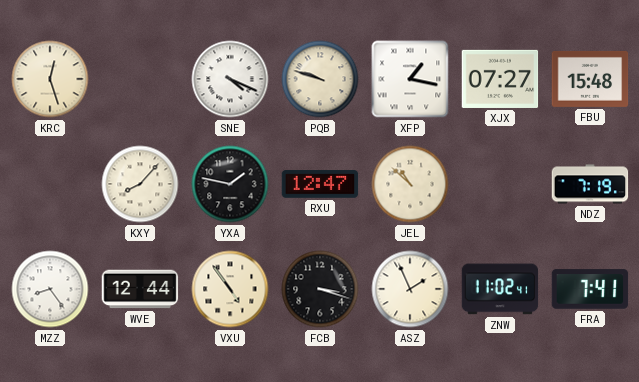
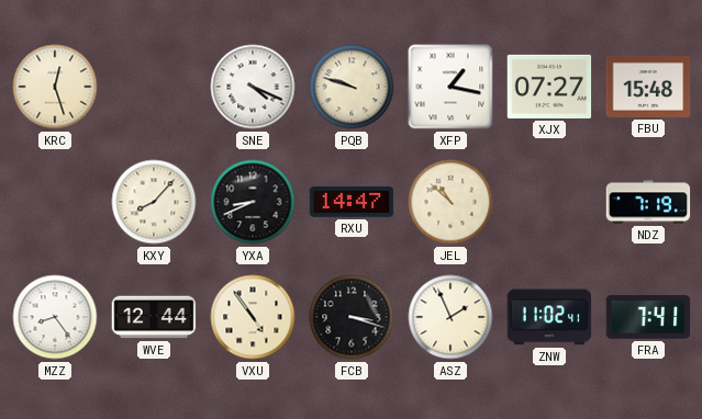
YXA: 1:47 -> 8:41
RXU: 12:47 -> 14:47
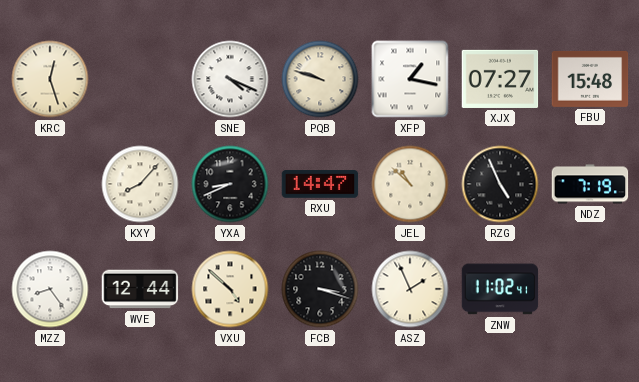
RZG: none -> 4:56
VXU: 4:54 -> 4:52
FRA: 7:41 -> none
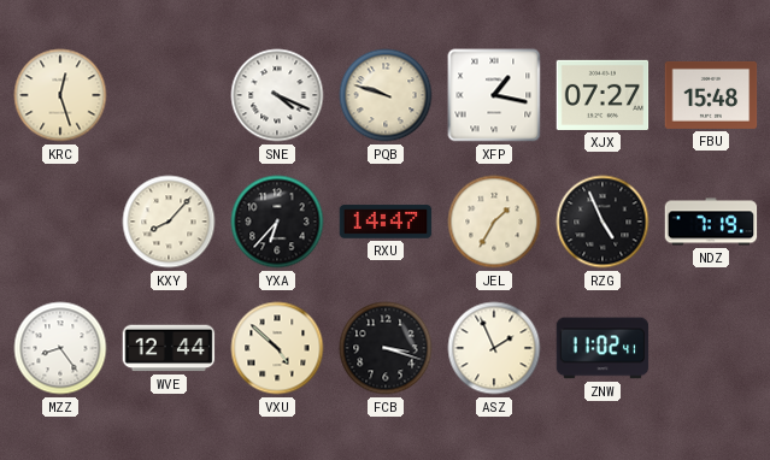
YXA: 8:41 -> 6:37
JEL: 10:52 -> 1:35
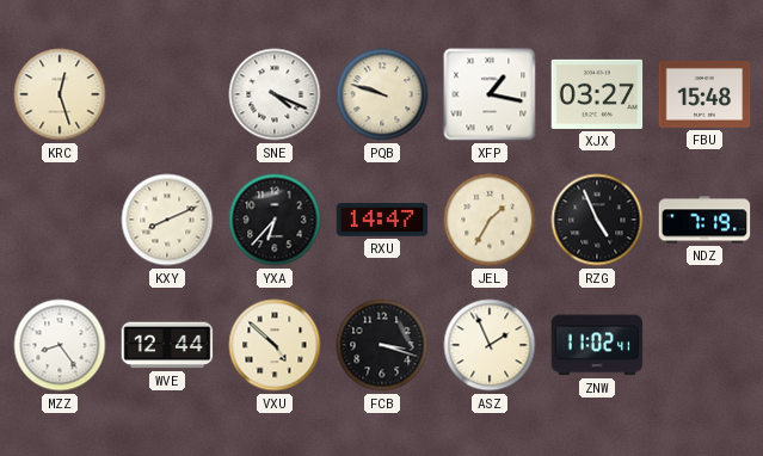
XJX: 07:27 -> 03:27
KXY: 8:07 -> 8:11
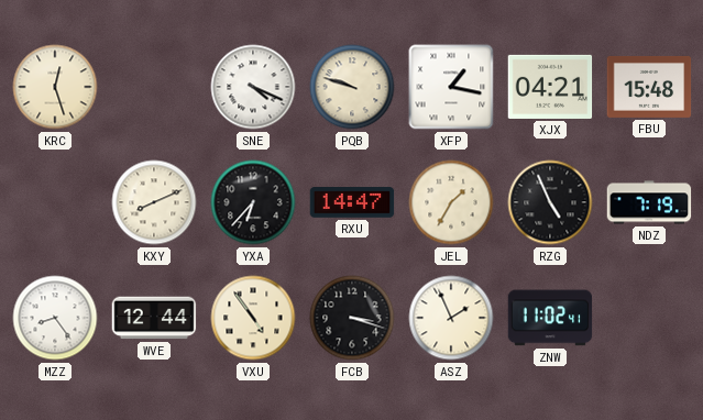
XJX: 03:27 -> 04:21
VXU: 4:52 -> 4:54
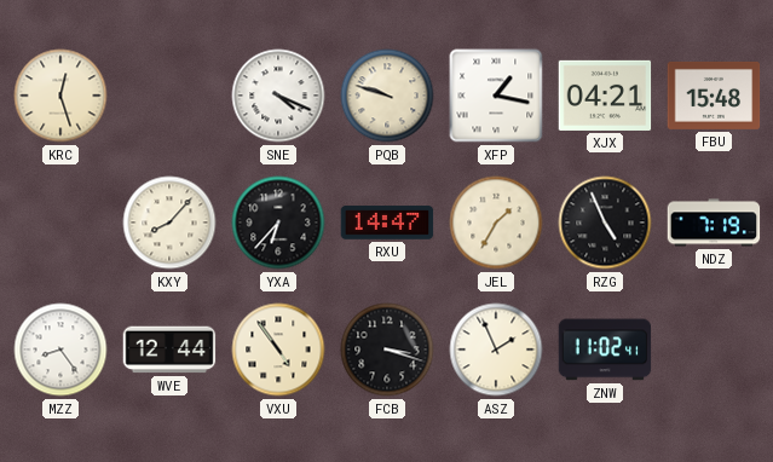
KXY: 8:11 -> 8:07
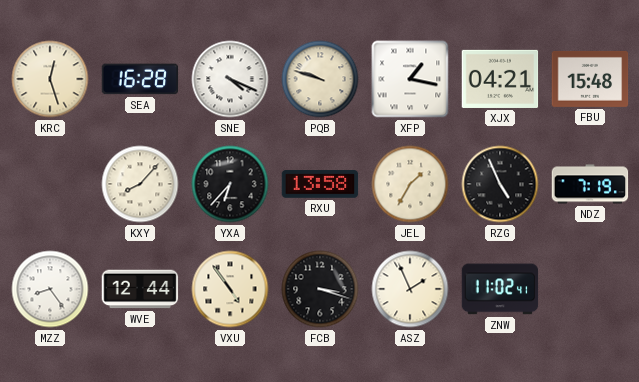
SEA: none -> 16:28
RXU: 14:47 -> 13:58
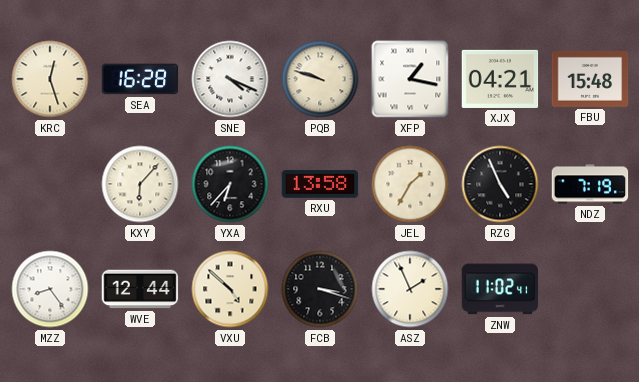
KXY: 8:07 -> 6:07
VXU: 4:54 -> 4:52
